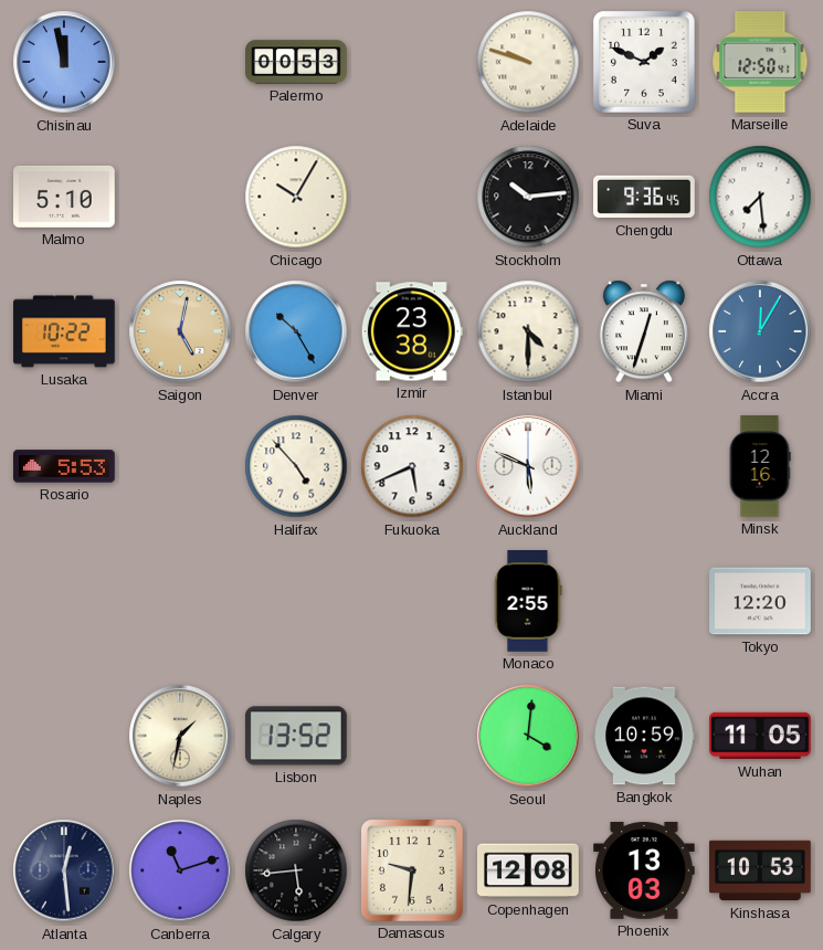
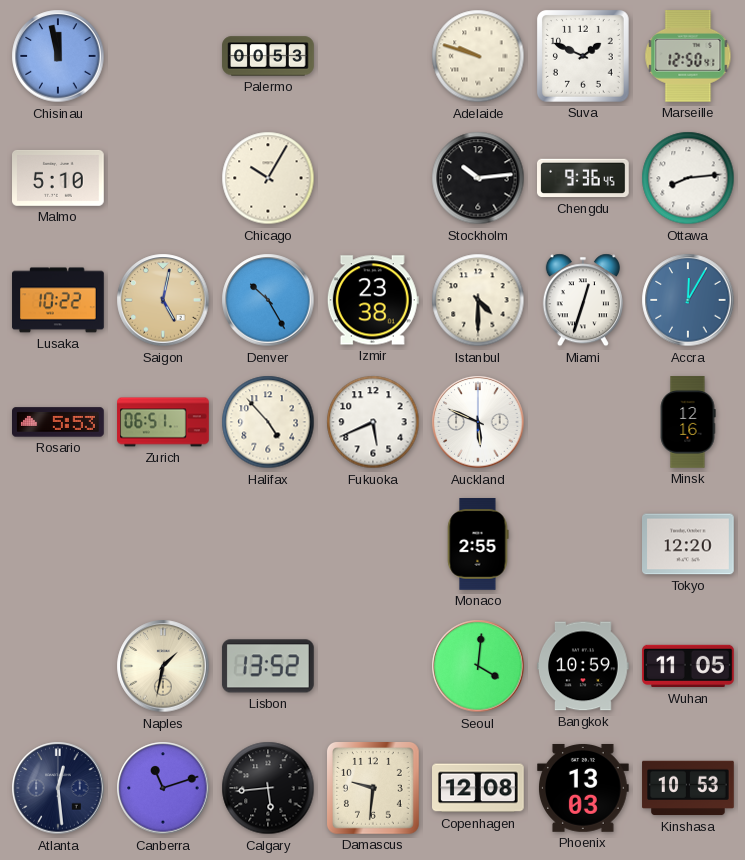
Ottawa: 7:29 -> 8:14
Zurich: none -> 06:51
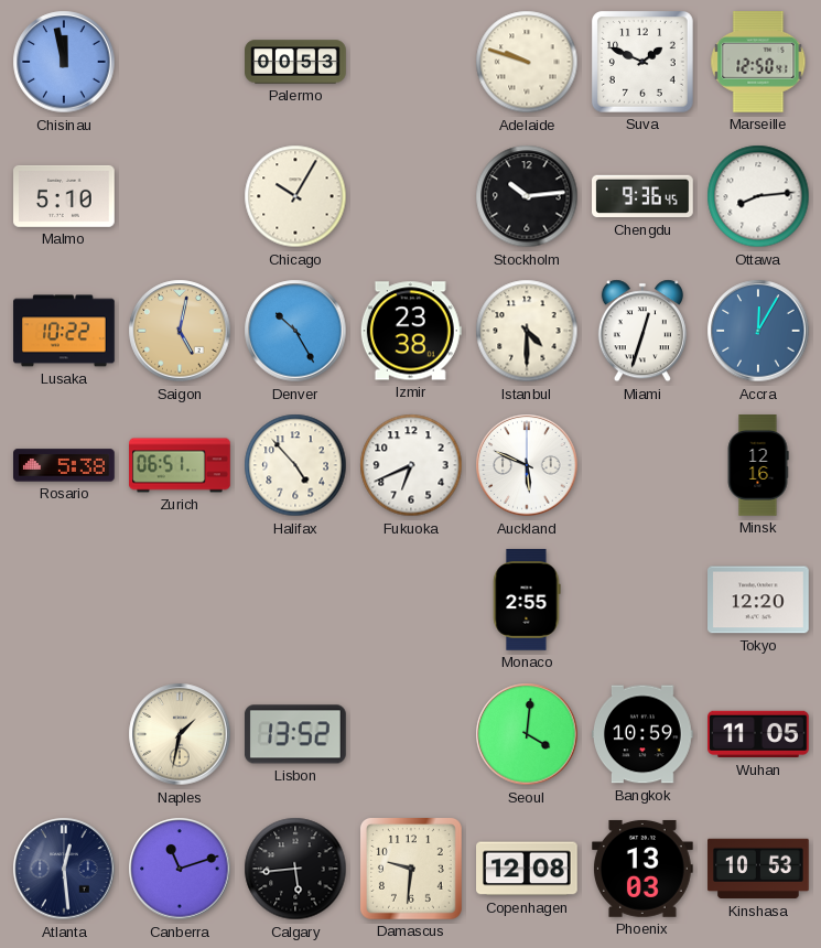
Rosario: 5:53 -> 5:38
Fukuoka: 5:41 -> 6:41
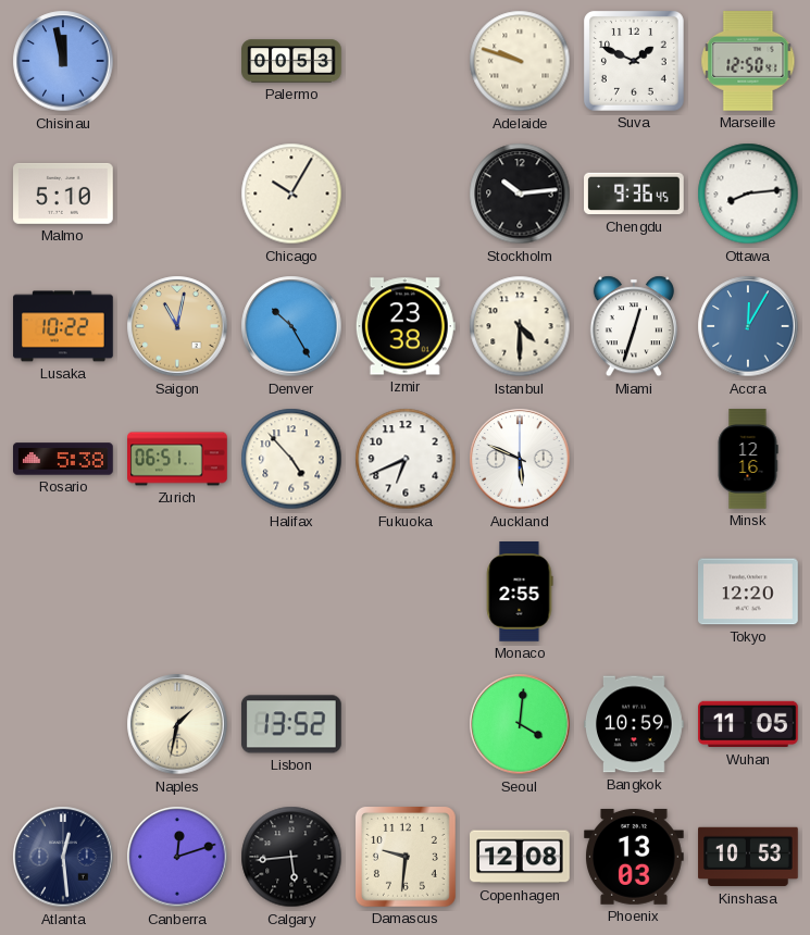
Saigon: 5:02 -> 11:02
Canberra: 11:12 -> 12:12
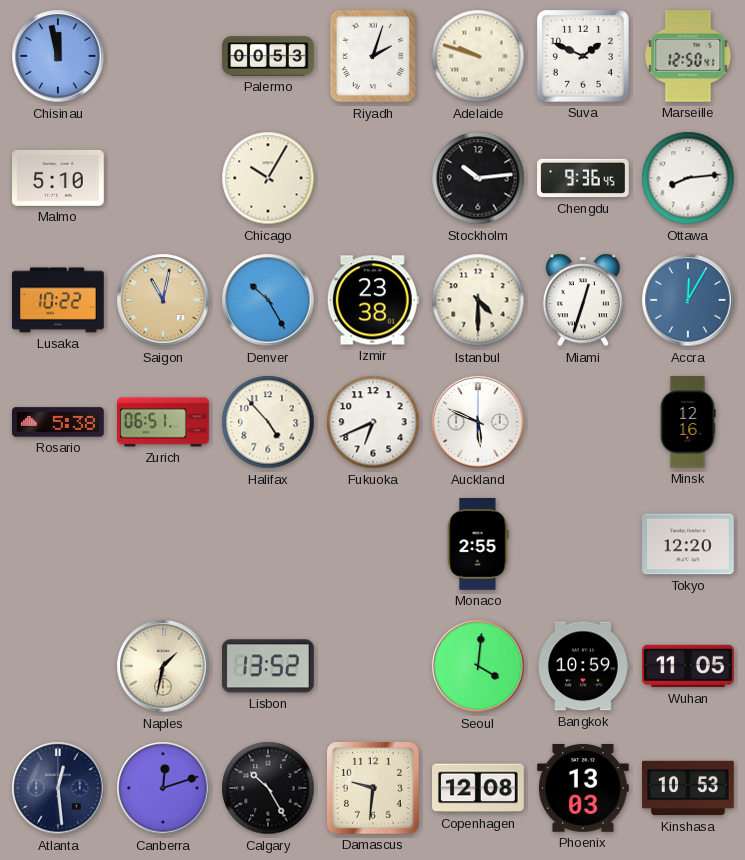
Riyadh: none -> 2:03
Calgary: 5:44 -> 10:25
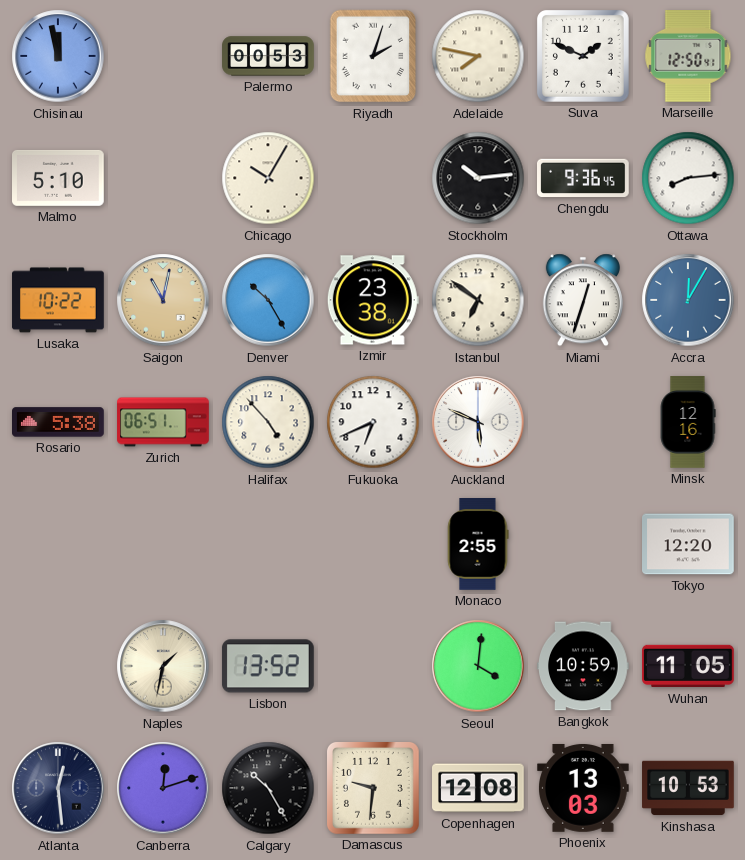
Adelaide: 9:48 -> 7:47
Istanbul: 4:30 -> 6:51
